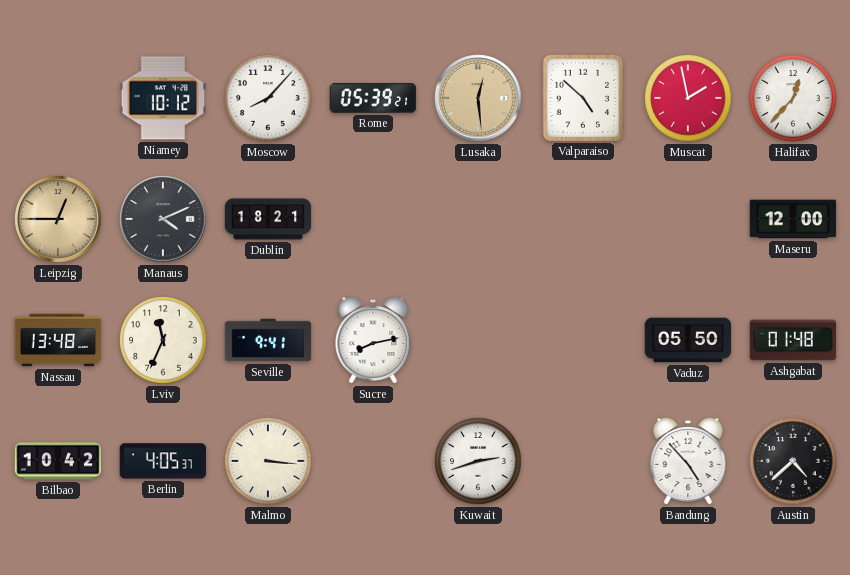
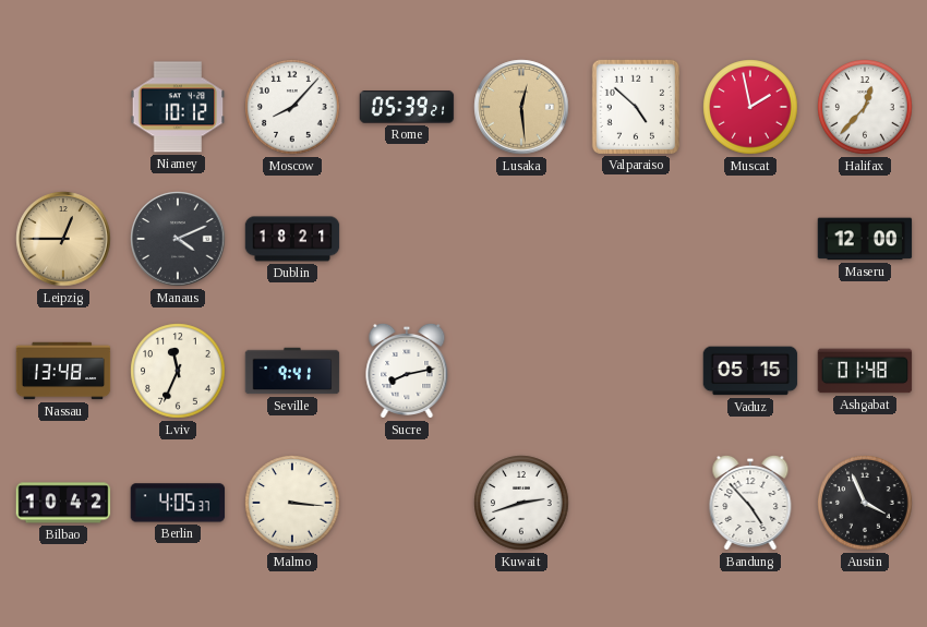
Vaduz: 05:50 -> 05:15
Austin: 4:38 -> 3:56
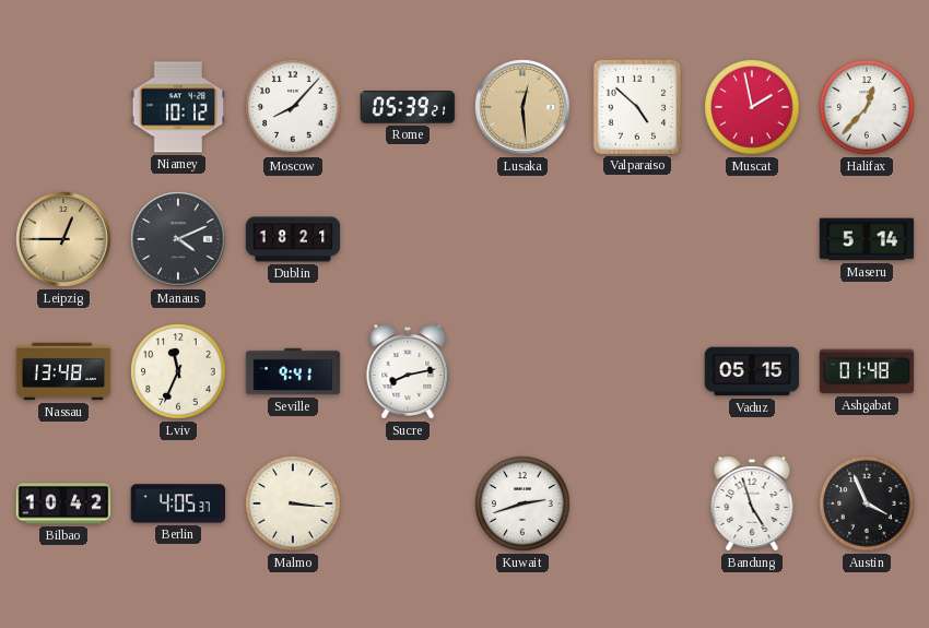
Maseru: 12:00 -> 5:14
Bandung: 4:53 -> 4:57
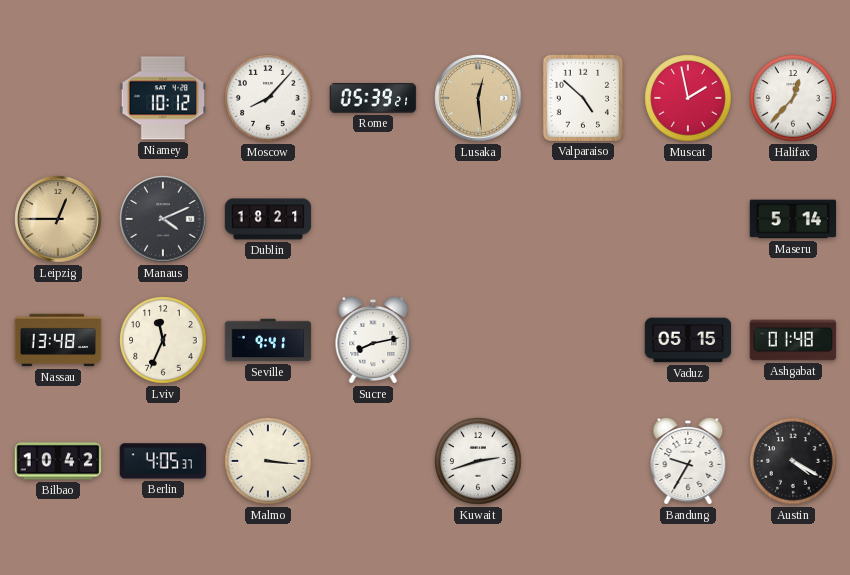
Bandung: 4:57 -> 9:35
Austin: 3:56 -> 4:20
